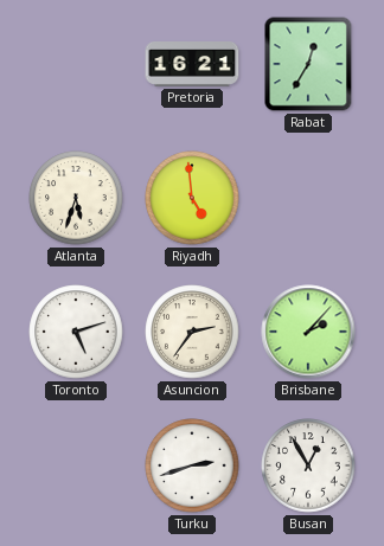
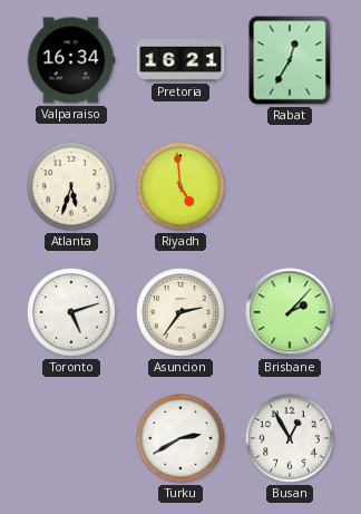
Valparaiso: none -> 16:34
Turku: 2:42 -> 2:40
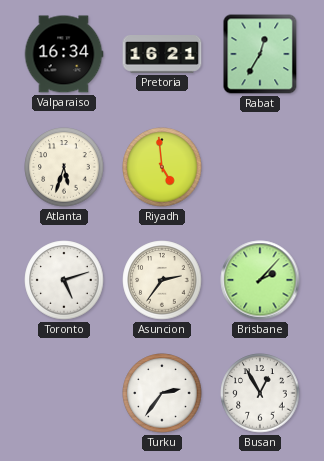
Turku: 2:40 -> 2:36
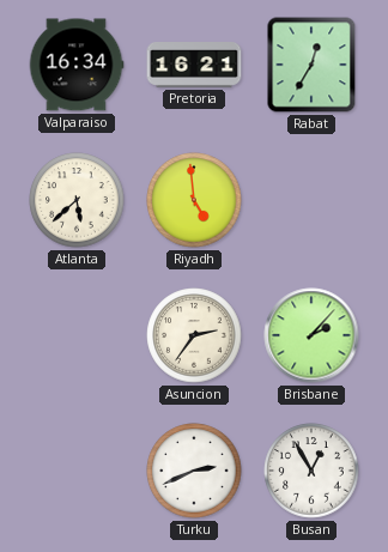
Atlanta: 5:33 -> 5:38
Toronto: 5:12 -> none
Turku: 2:36 -> 2:41
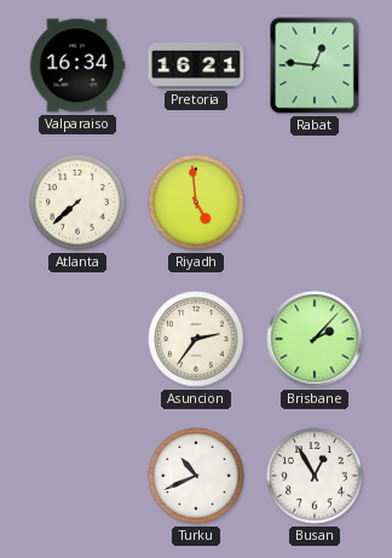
Rabat: 12:35 -> 12:46
Atlanta: 5:38 -> 7:38
Turku: 2:41 -> 10:41
